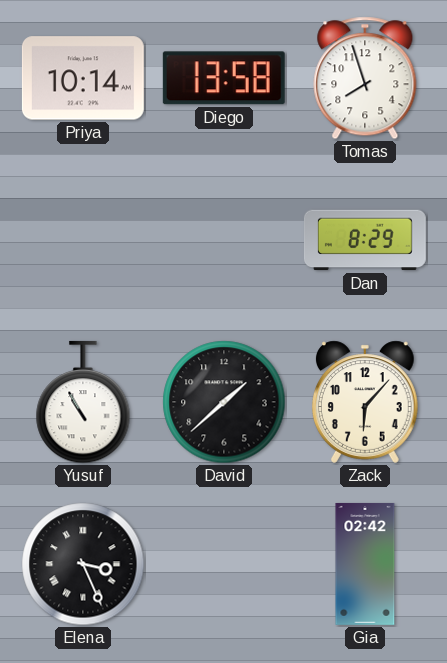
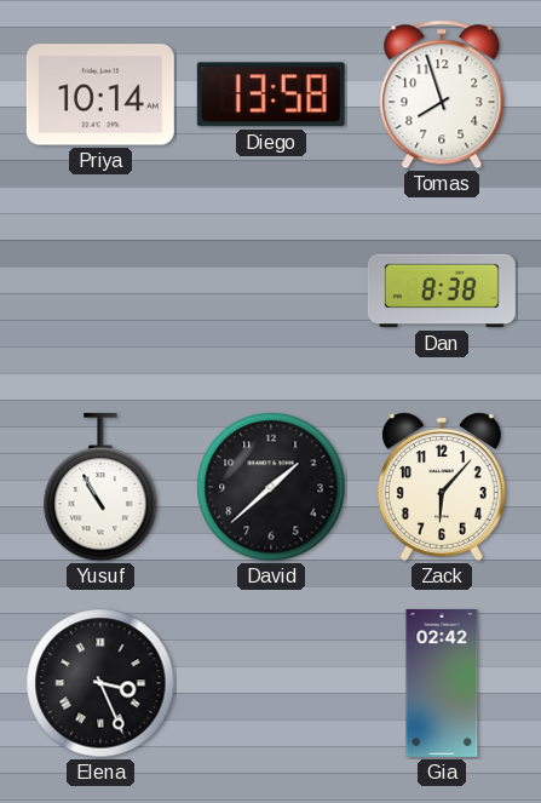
Dan: 8:29 -> 8:38
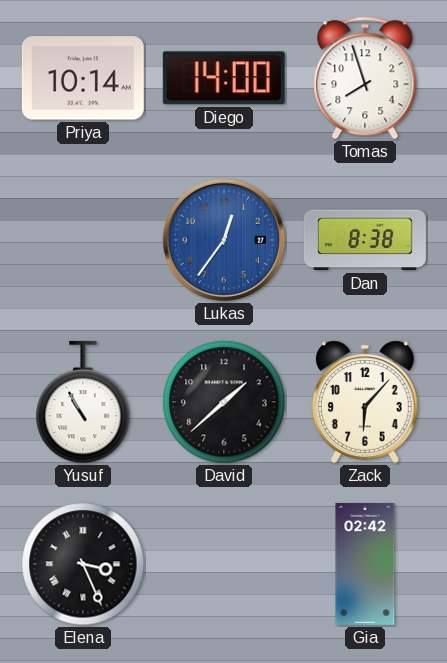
Diego: 13:58 -> 14:00
Lukas: none -> 12:36
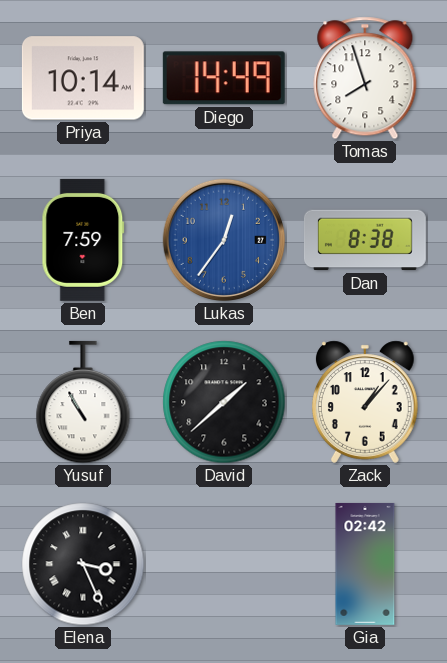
Diego: 14:00 -> 14:49
Ben: none -> 7:59
Zack: 6:07 -> 1:07
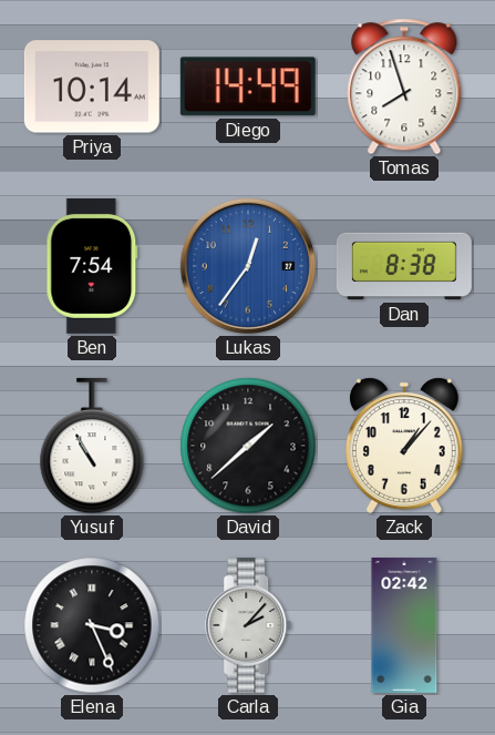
Ben: 7:59 -> 7:54
Carla: none -> 2:07
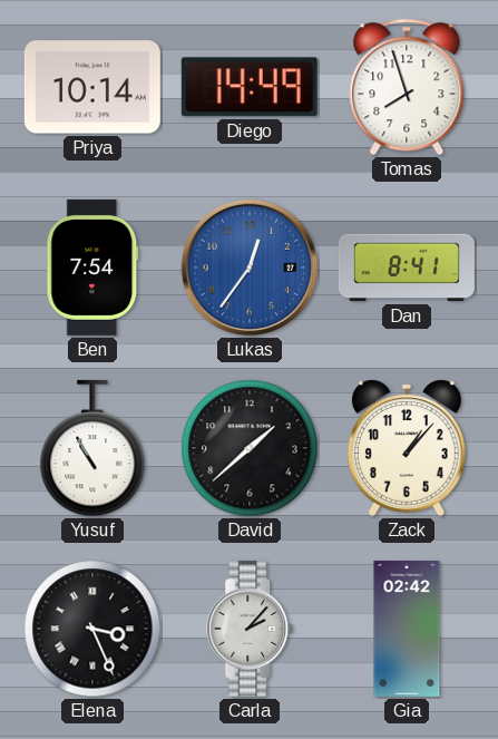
Dan: 8:38 -> 8:41
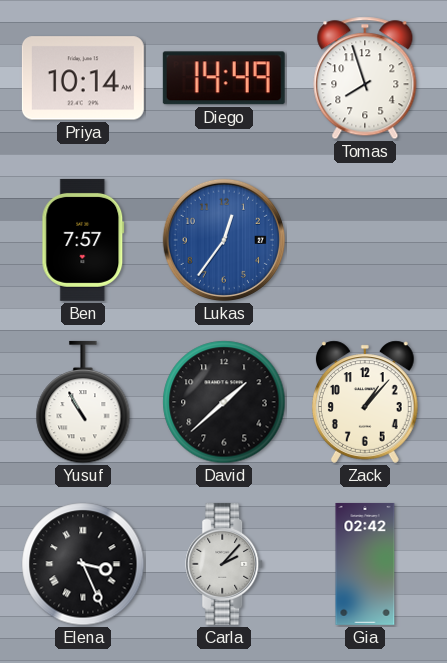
Ben: 7:54 -> 7:57
Dan: 8:41 -> none
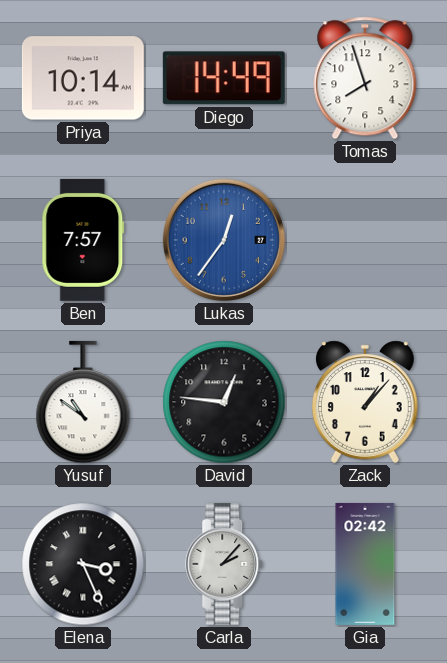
Yusuf: 10:55 -> 10:51
David: 1:38 -> 12:46
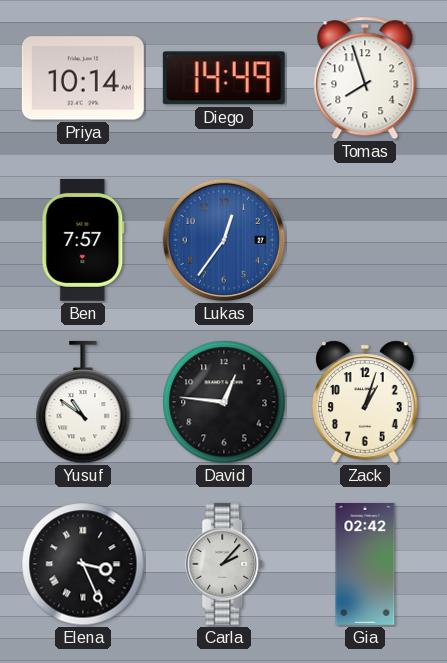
Zack: 1:07 -> 1:03
